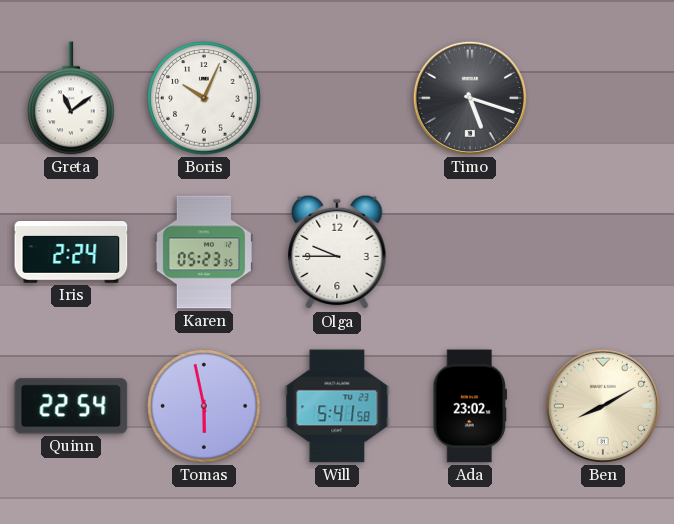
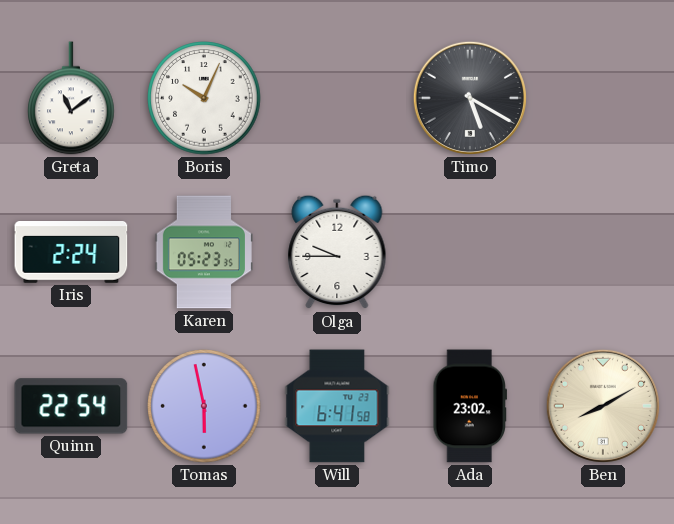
Timo: 5:18 -> 5:20
Will: 5:41 -> 6:41
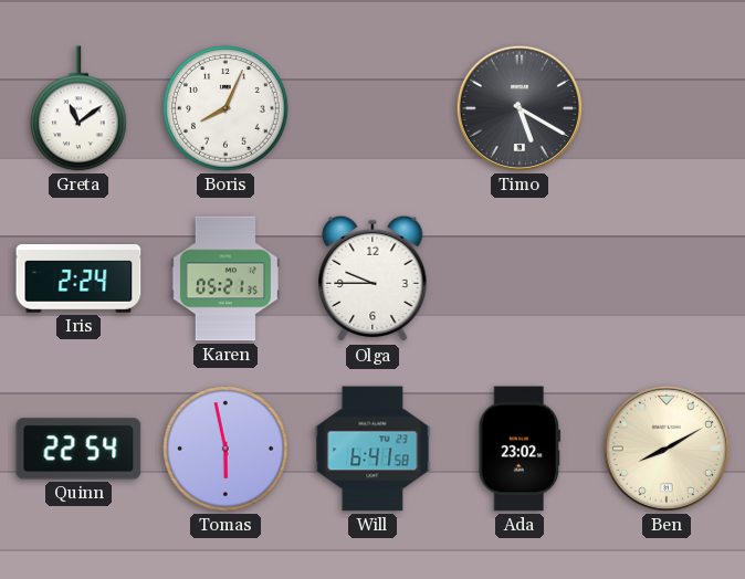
Boris: 10:04 -> 8:04
Karen: 05:23 -> 05:21
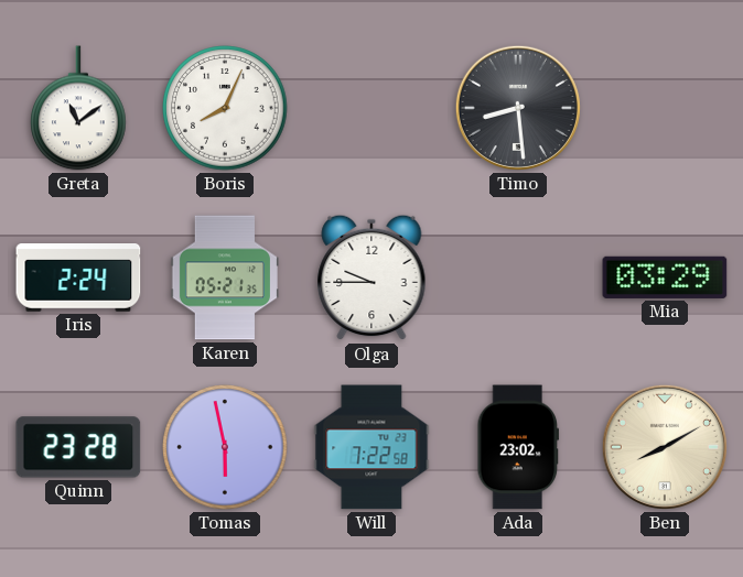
Timo: 5:20 -> 8:29
Mia: none -> 03:29
Quinn: 22:54 -> 23:28
Will: 6:41 -> 7:22
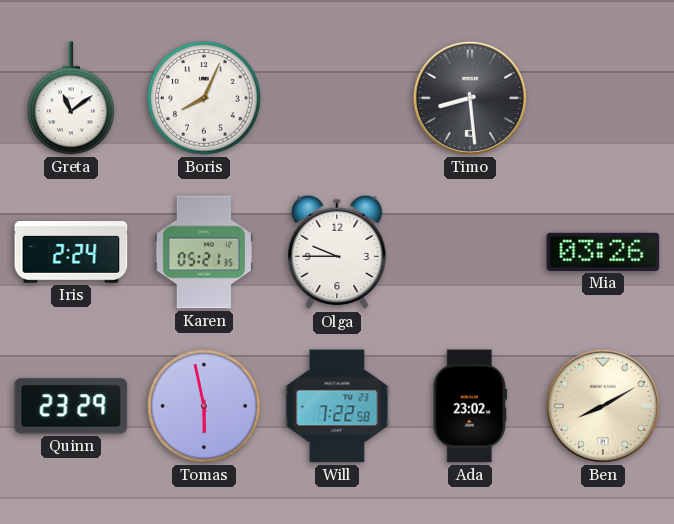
Mia: 03:29 -> 03:26
Quinn: 23:28 -> 23:29
